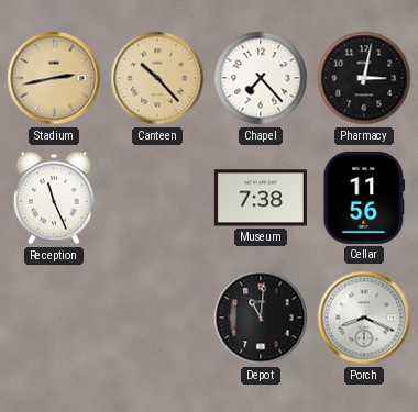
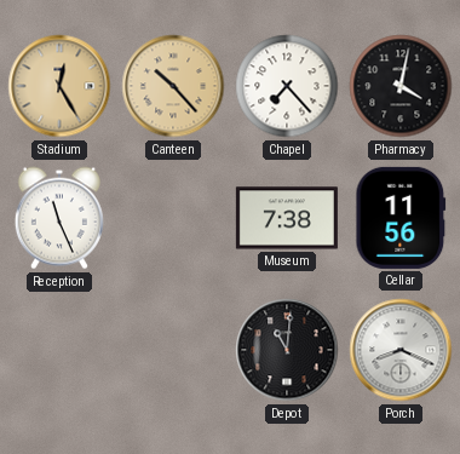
Stadium: 2:43 -> 12:25
Pharmacy: 3:02 -> 4:02
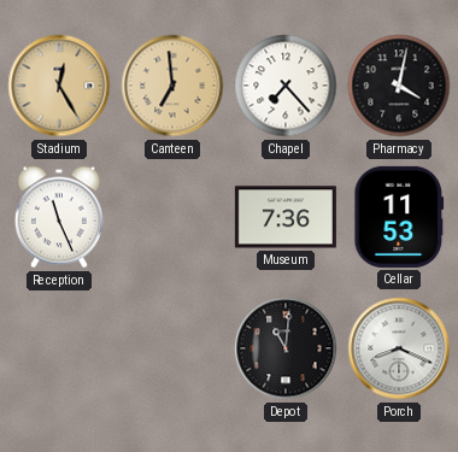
Canteen: 10:23 -> 6:59
Museum: 7:38 -> 7:36
Cellar: 11:56 -> 11:53
